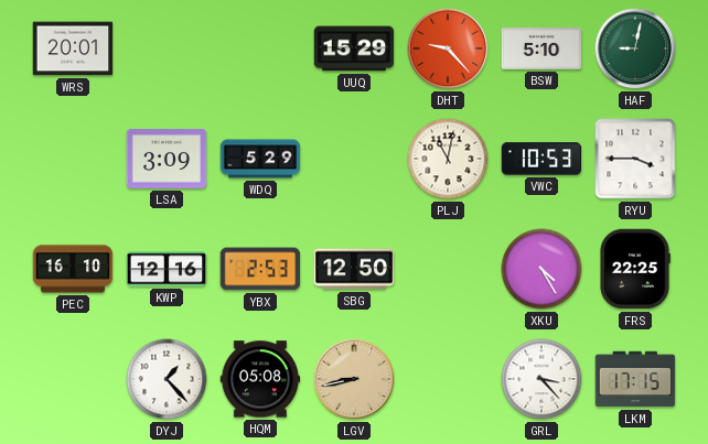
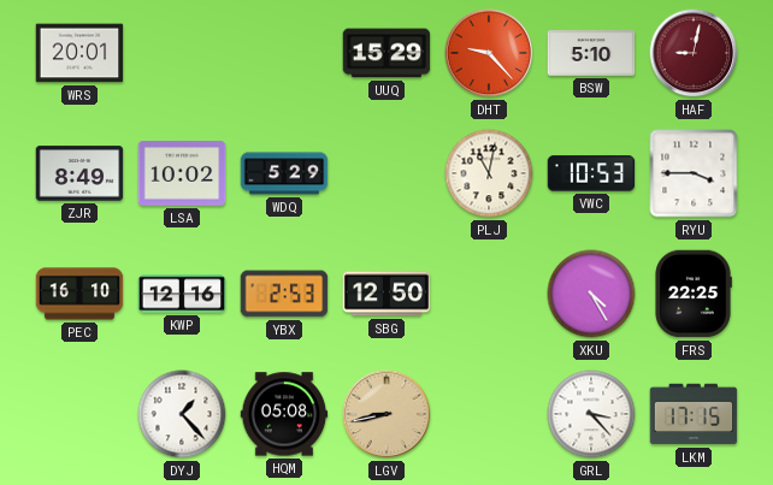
HAF dial: green -> burgundy
ZJR: none -> 8:49
LSA: 3:09 -> 10:02
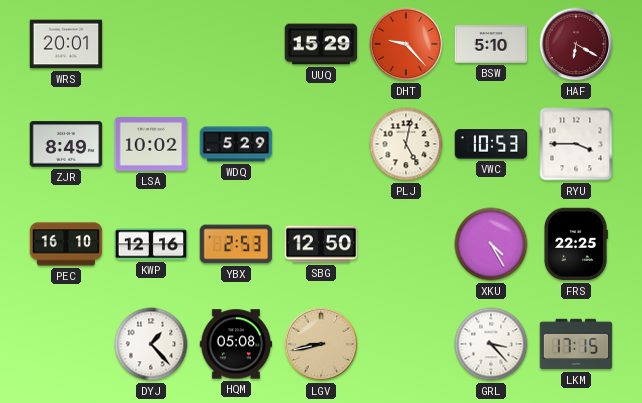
HAF: 9:02 -> 6:20
PLJ: 11:02 -> 5:02
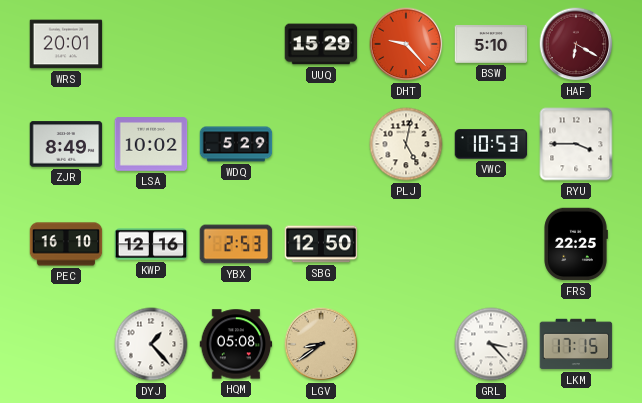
XKU: 4:25 -> none
LGV: 8:43 -> 8:39
